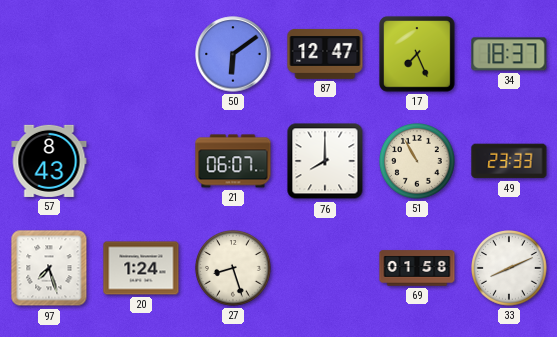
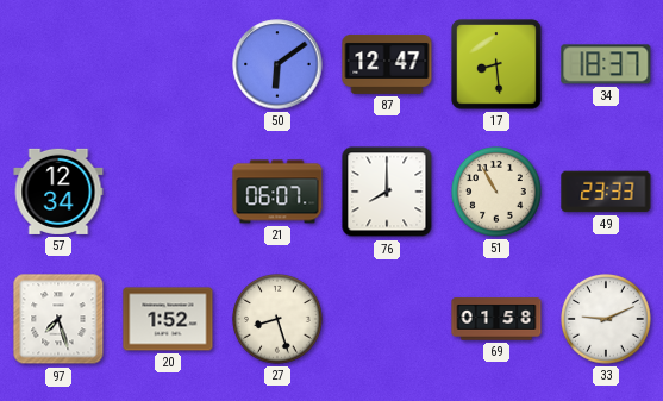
17: 7:26 -> 8:29
57: 8:43 -> 12:34
20: 1:24 -> 1:52
33: 8:11 -> 9:11
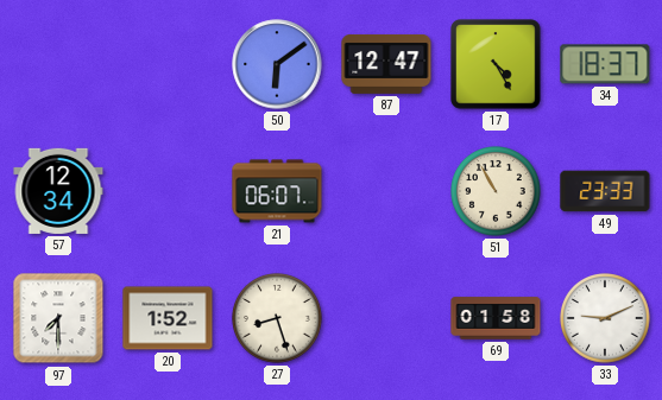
17: 8:29 -> 4:25
76: 8:00 -> none
97: 7:27 -> 7:30
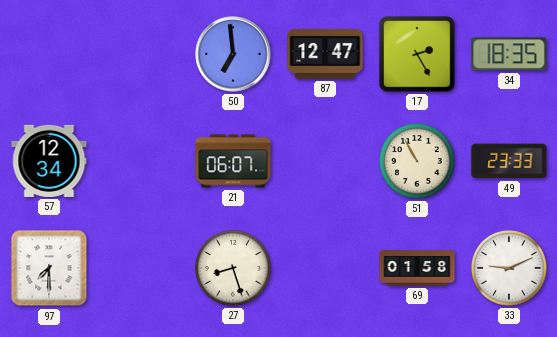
50: 6:09 -> 6:59
17: 4:25 -> 2:25
34: 18:37 -> 18:35
20: 1:52 -> none
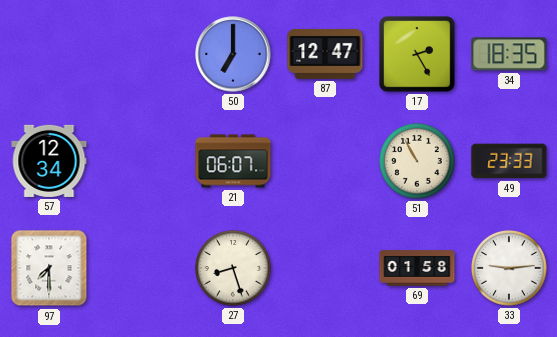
50: 6:59 -> 7:00
33: 9:11 -> 9:14
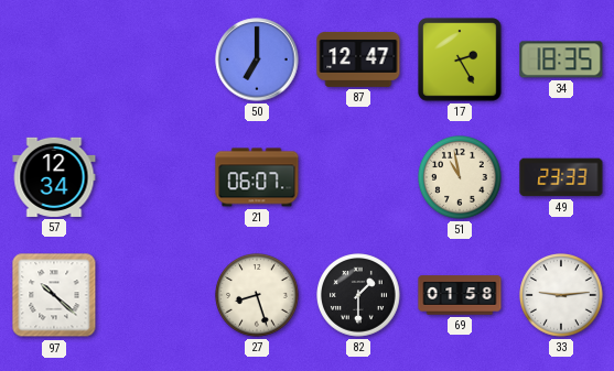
51: 10:55 -> 10:58
97: 7:30 -> 10:22
82: none -> 1:30
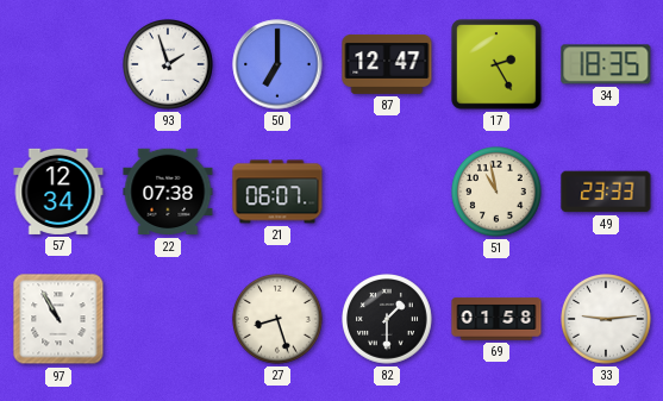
93: none -> 1:57
22: none -> 07:38
97: 10:22 -> 10:55
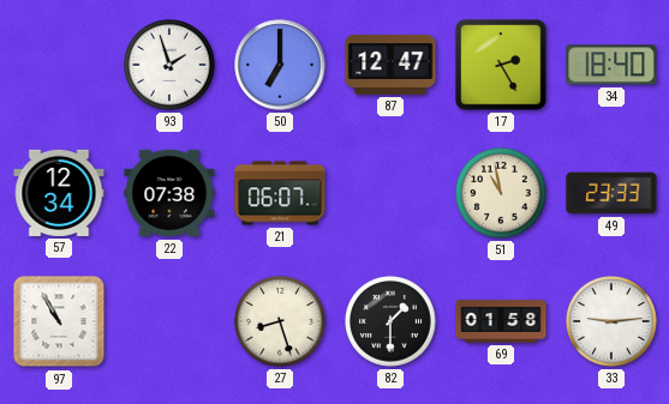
34: 18:35 -> 18:40
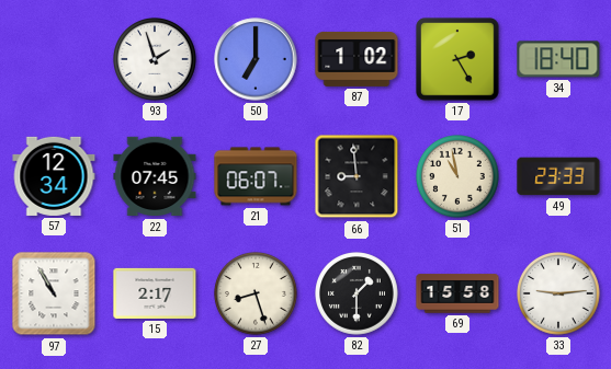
87: 12:47 -> 1:02
22: 07:38 -> 07:45
66: none -> 8:59
15: none -> 2:17
69: 01:58 -> 15:58
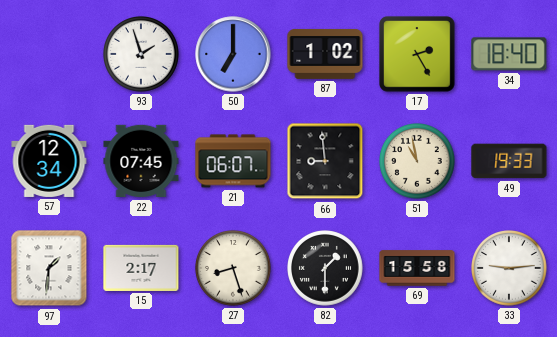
49: 23:33 -> 19:33
97: 10:55 -> 1:31
